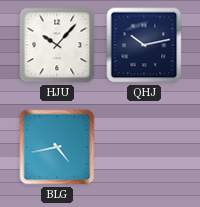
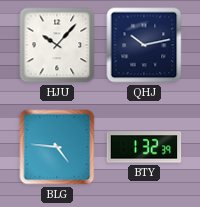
BLG: 4:43 -> 4:46
BTY: none -> 1:32
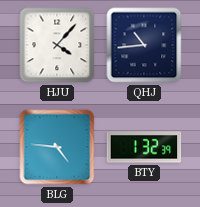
HJU: 10:07 -> 4:07
QHJ: 10:13 -> 10:44
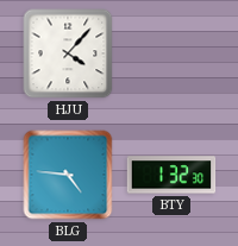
QHJ: 10:44 -> none
BTY: 1:32:39 -> 1:32:30
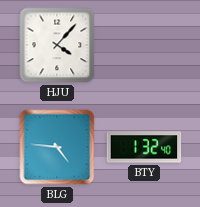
BTY: 1:32:30 -> 1:32:40
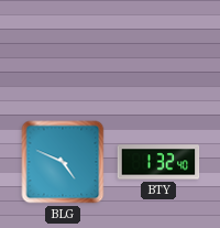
HJU: 4:07 -> none
BLG: 4:46 -> 4:49
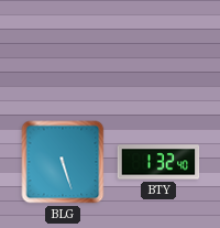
BLG: 4:49 -> 5:27
